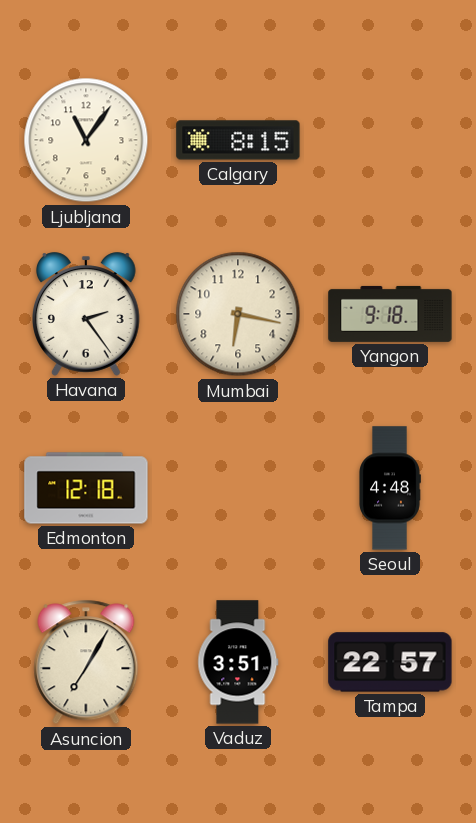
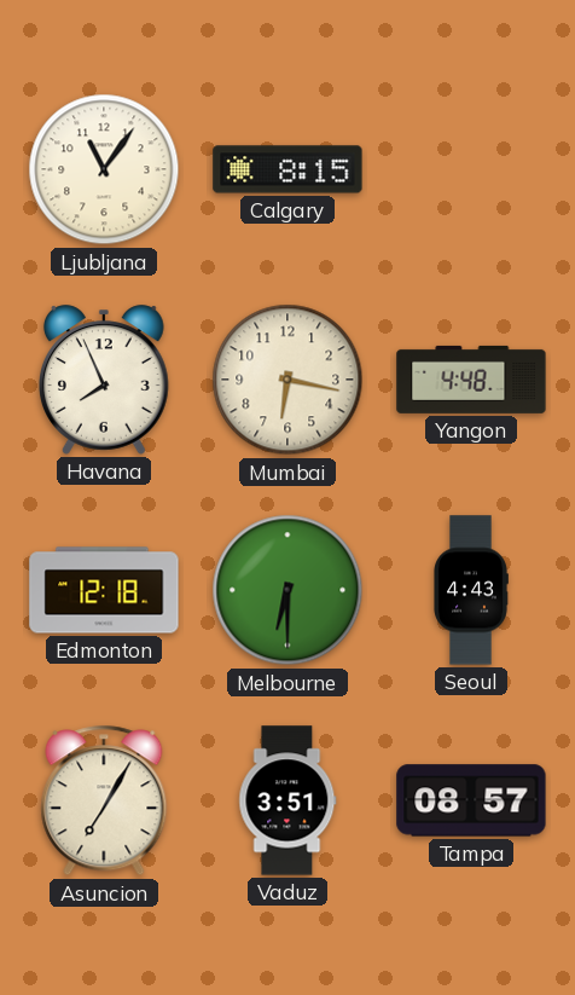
Havana: 2:24 -> 7:56
Yangon: 9:18 -> 4:48
Melbourne: none -> 6:30
Seoul: 4:48 -> 4:43
Tampa: 22:57 -> 08:57
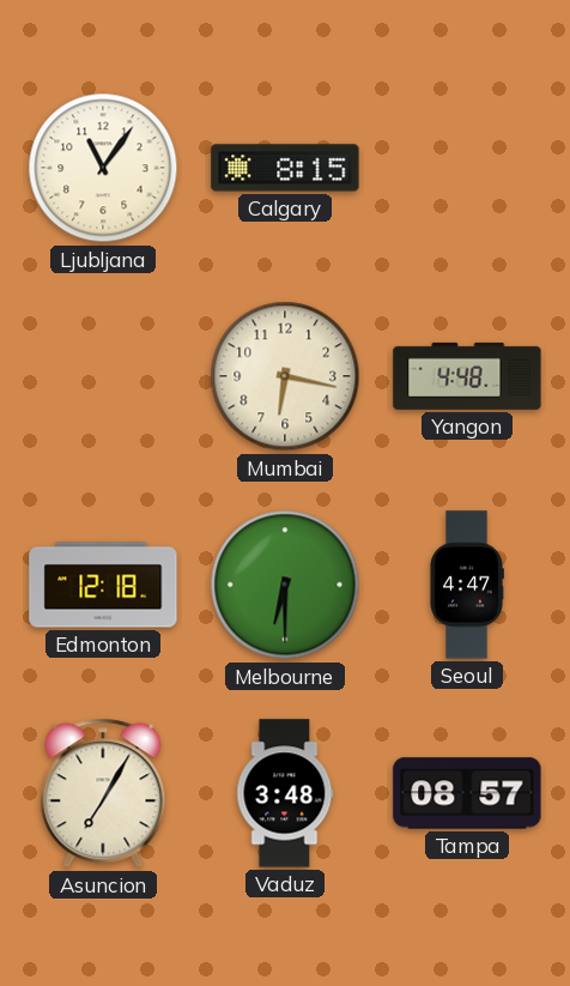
Havana: 7:56 -> none
Seoul: 4:43 -> 4:47
Vaduz: 3:51 -> 3:48
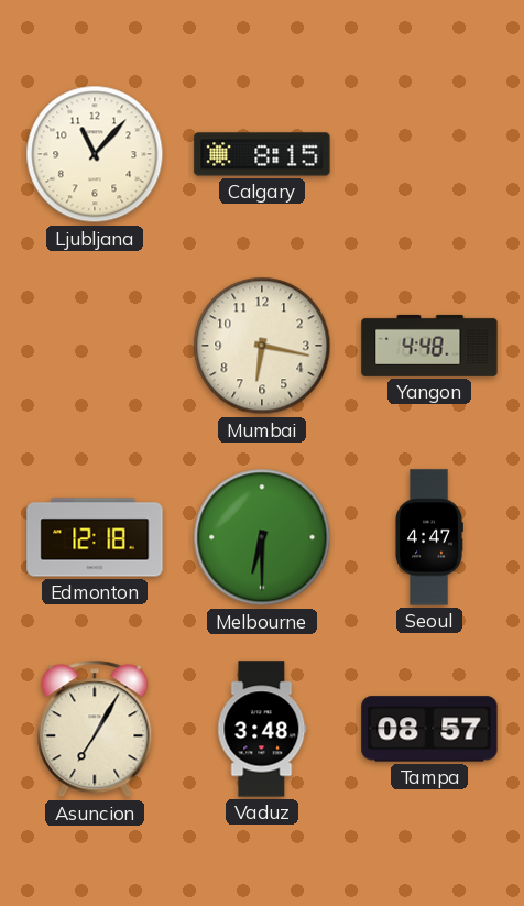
Ljubljana: 11:06 -> 11:07
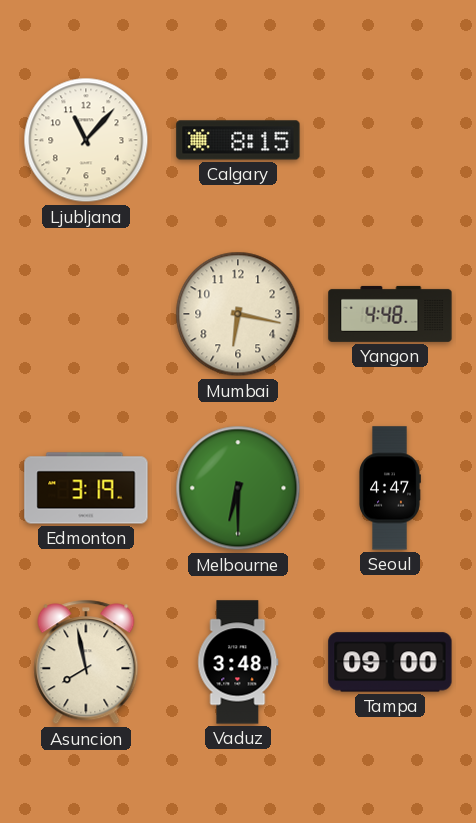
Edmonton: 12:18 -> 3:19
Asuncion: 7:05 -> 7:58
Tampa: 08:57 -> 09:00
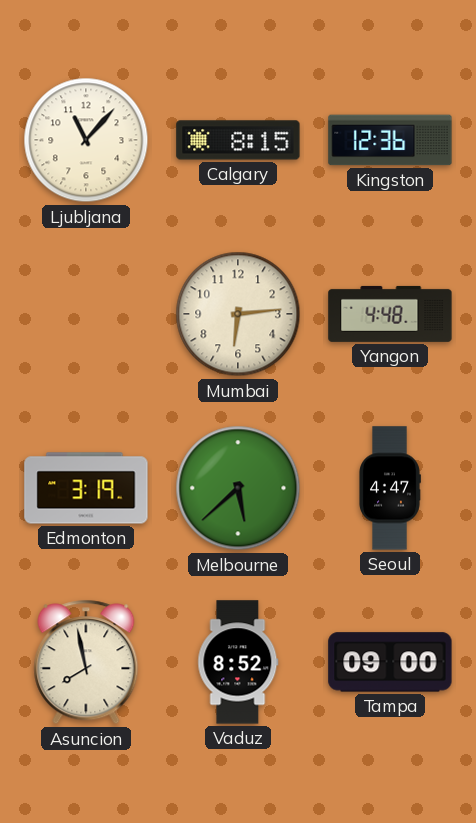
Kingston: none -> 12:36
Mumbai: 6:17 -> 6:14
Melbourne: 6:30 -> 5:38
Vaduz: 3:48 -> 8:52
